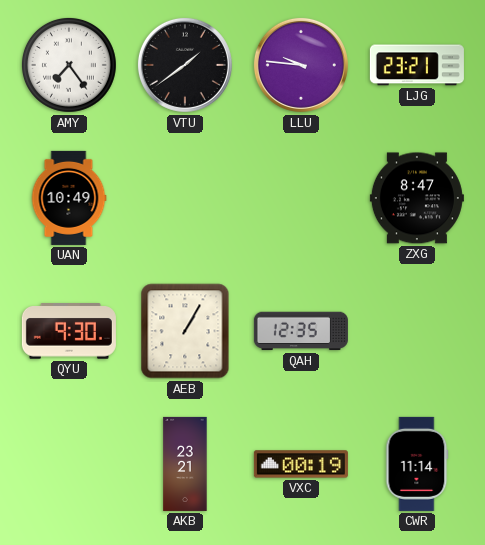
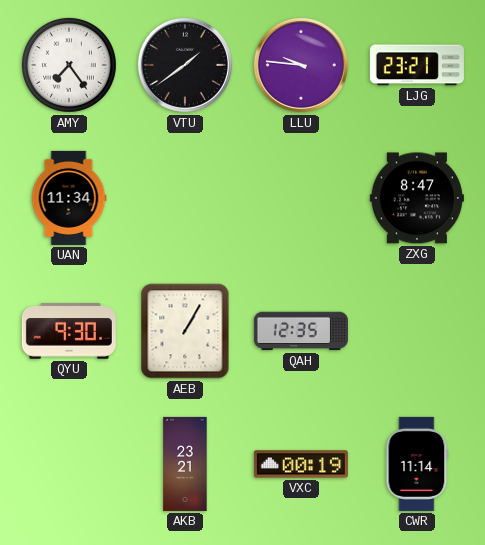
UAN: 10:49 -> 11:34
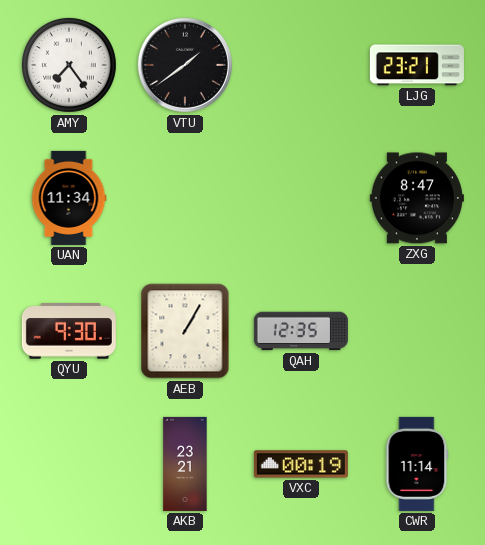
LLU: 9:46 -> none
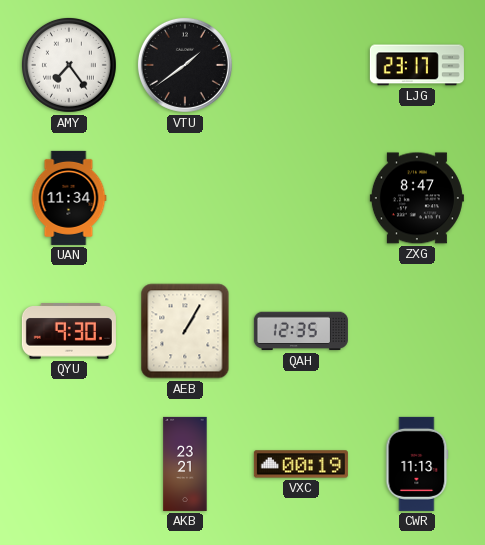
LJG: 23:21 -> 23:17
CWR: 11:14 -> 11:13
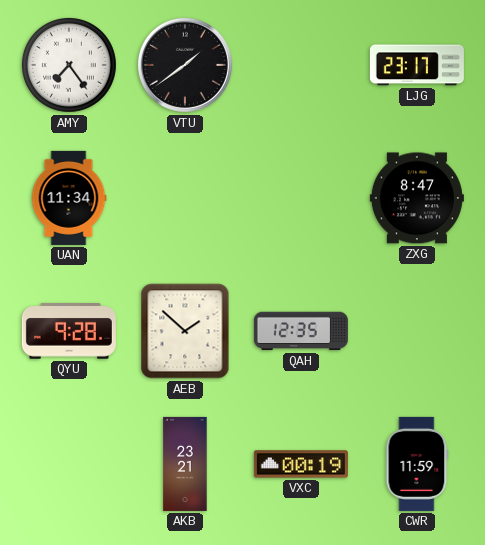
QYU: 9:30 -> 9:28
AEB: 1:05 -> 1:52
CWR: 11:13 -> 11:59
